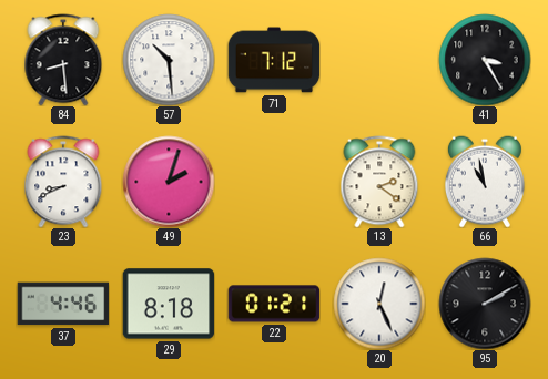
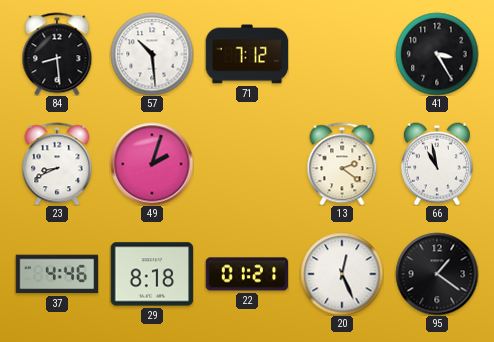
95: 2:10 -> 1:21
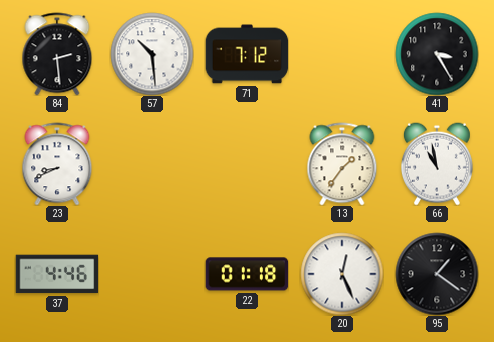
84: 8:29 -> 2:29
49: 2:03 -> none
13: 2:21 -> 1:36
29: 8:18 -> none
22: 01:21 -> 01:18
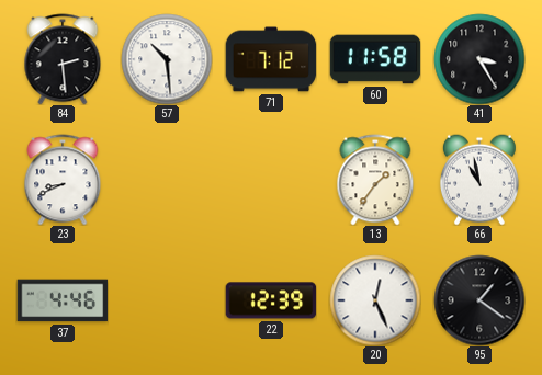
60: none -> 11:58
22: 01:18 -> 12:39
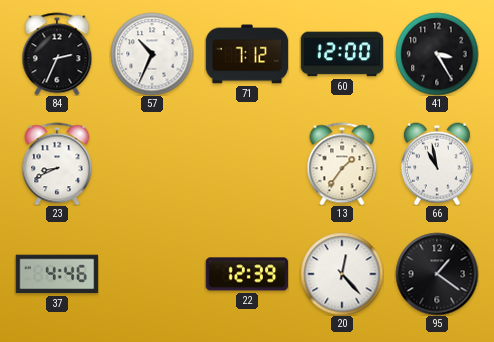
84: 2:29 -> 2:34
57: 10:29 -> 10:34
60: 11:58 -> 12:00
20: 12:26 -> 12:23
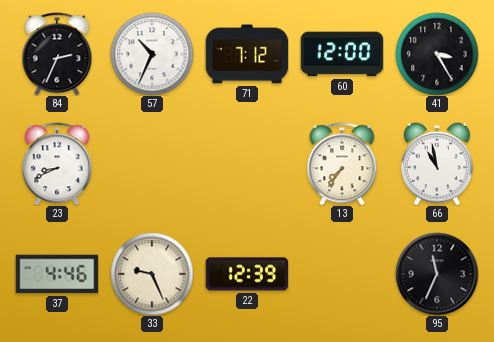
13: 1:36 -> 7:36
33: none -> 9:26
20: 12:23 -> none
95: 1:21 -> 11:34
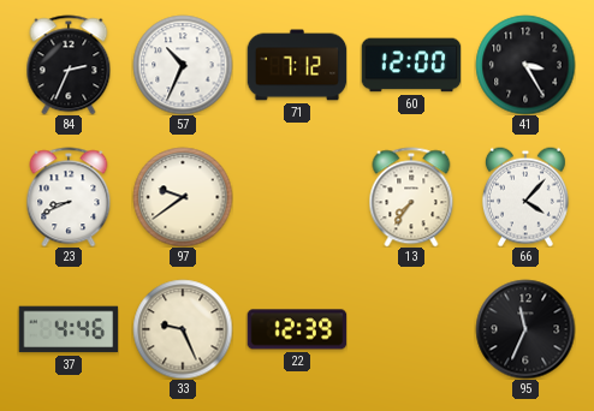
97: none -> 9:39
66: 10:58 -> 4:07
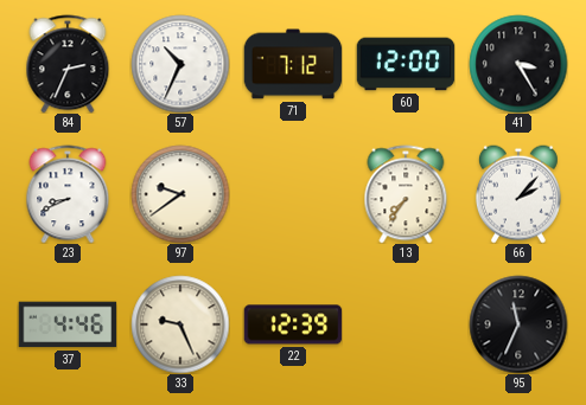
66: 4:07 -> 2:07
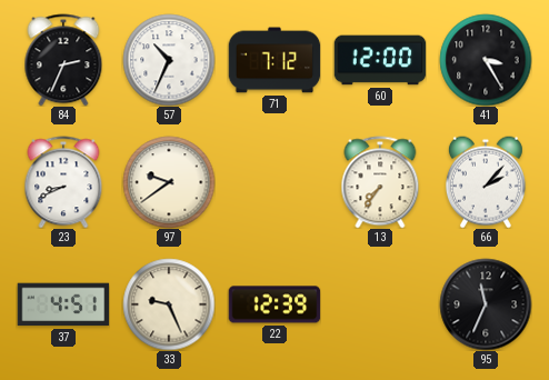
37: 4:46 -> 4:51
